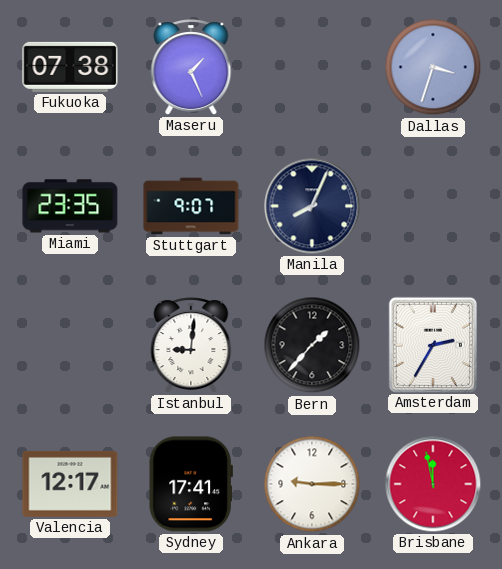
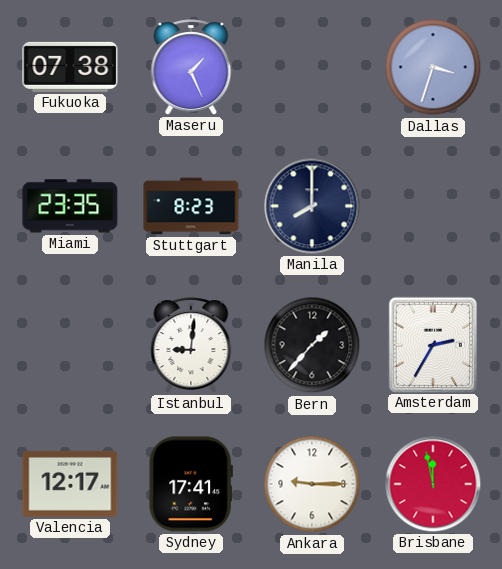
Stuttgart: 9:07 -> 8:23
Manila: 8:04 -> 8:00
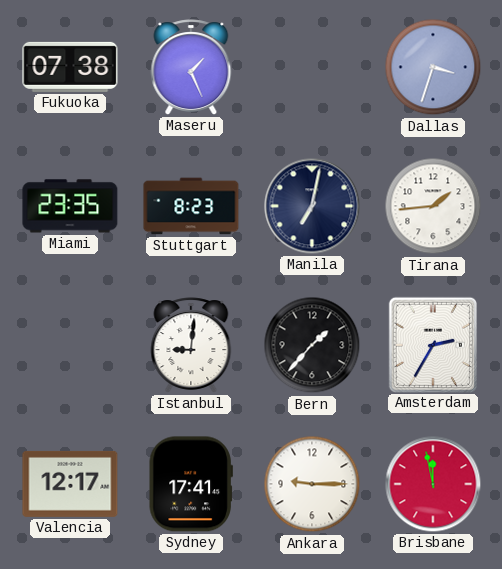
Manila: 8:00 -> 7:02
Tirana: none -> 1:44
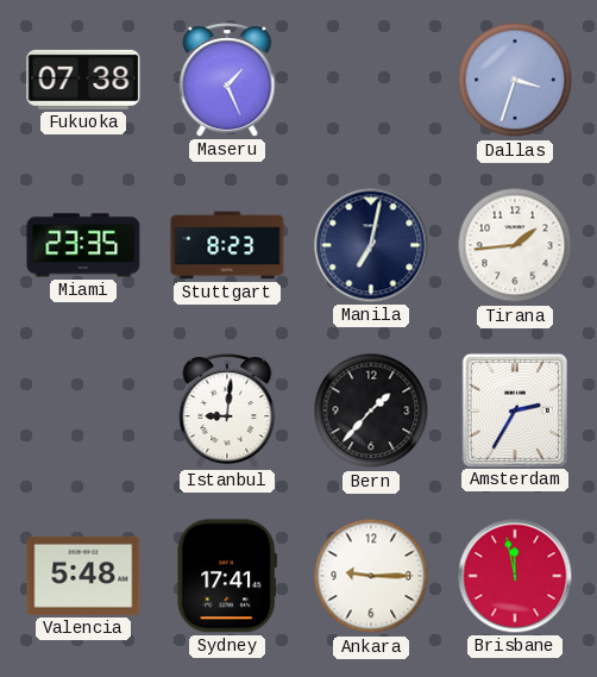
Valencia: 12:17 -> 5:48
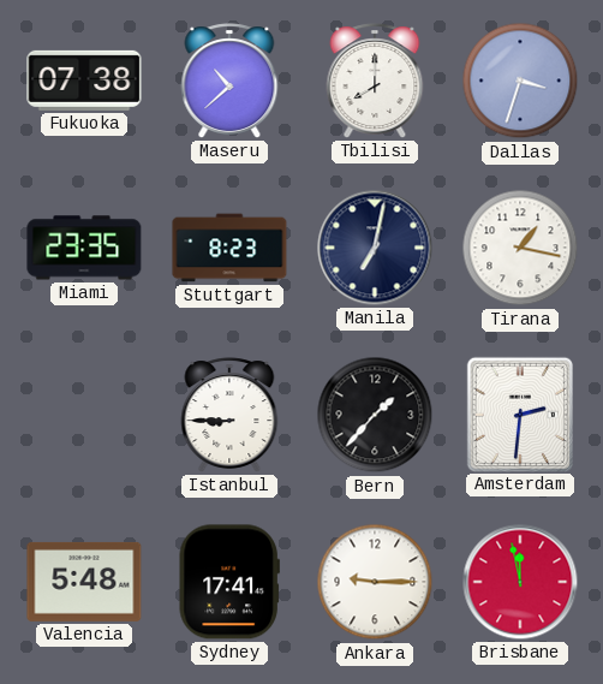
Maseru: 1:26 -> 10:38
Tbilisi: none -> 8:00
Tirana: 1:44 -> 1:17
Istanbul: 9:01 -> 8:45
Amsterdam: 2:35 -> 2:31
